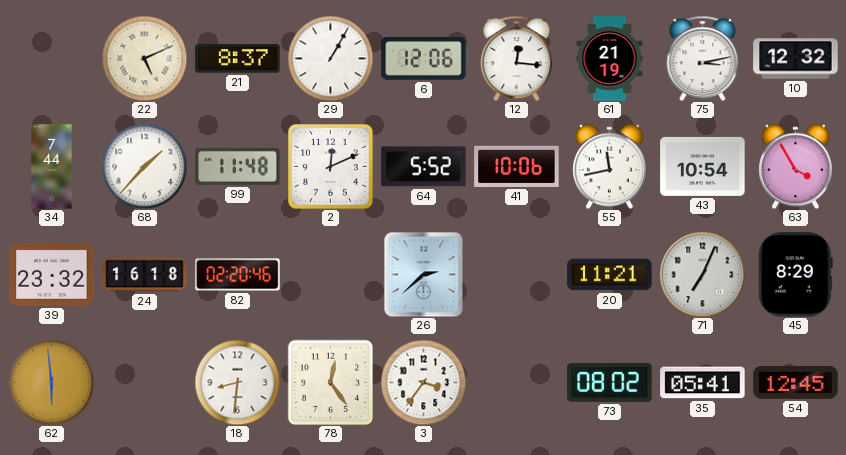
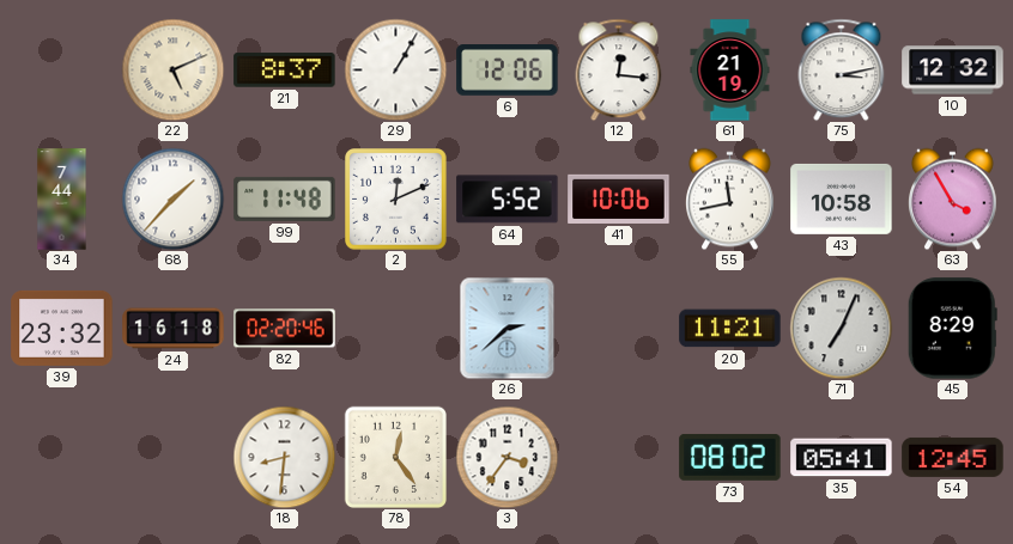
43: 10:54 -> 10:58
62: 5:59 -> none
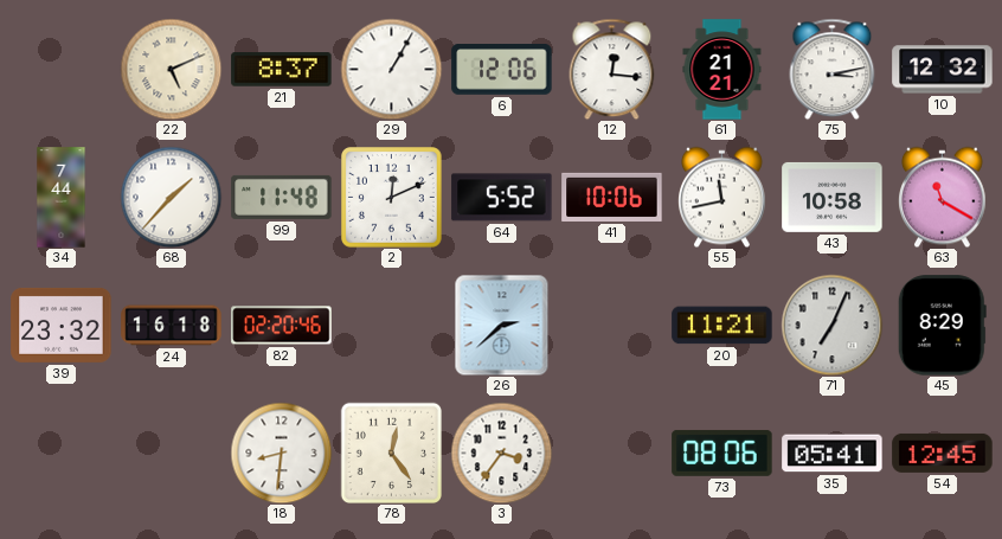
61: 21:19 -> 21:21
63: 3:55 -> 11:20
73: 08:02 -> 08:06
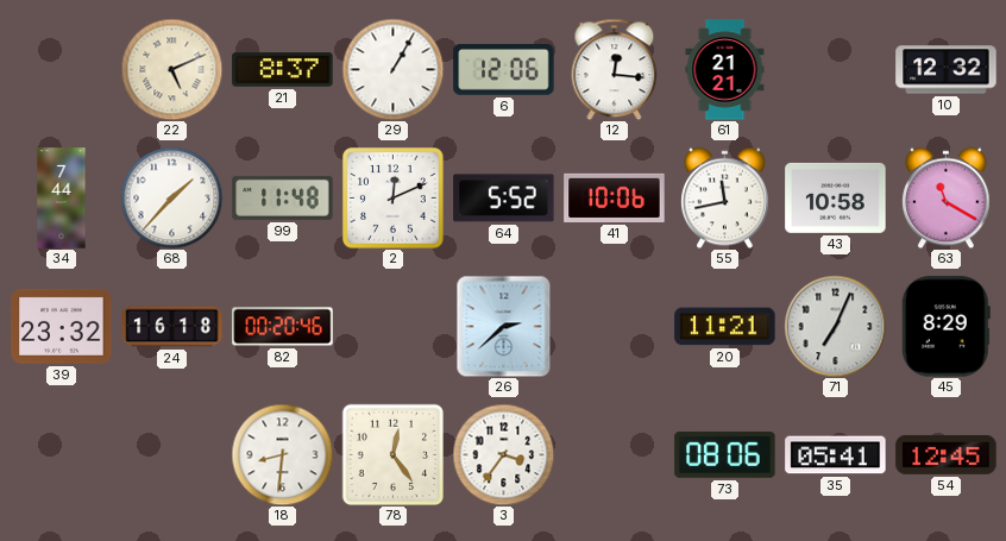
75: 3:13 -> none
82: 02:20 -> 00:20
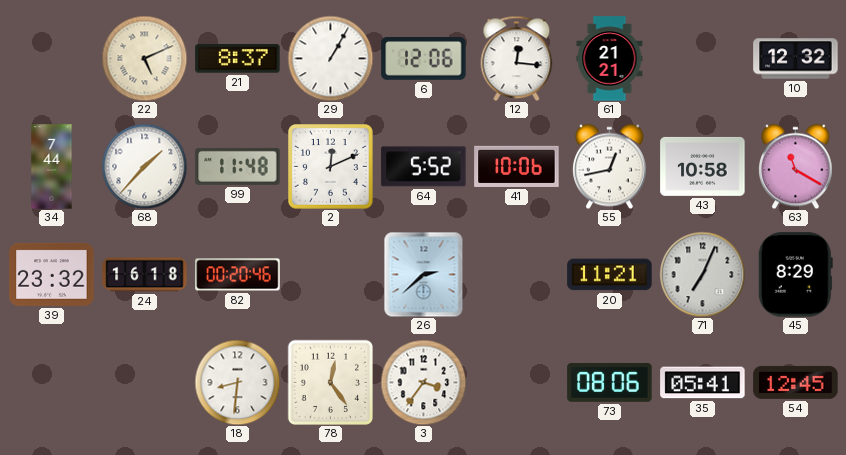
55: 11:43 -> 12:43
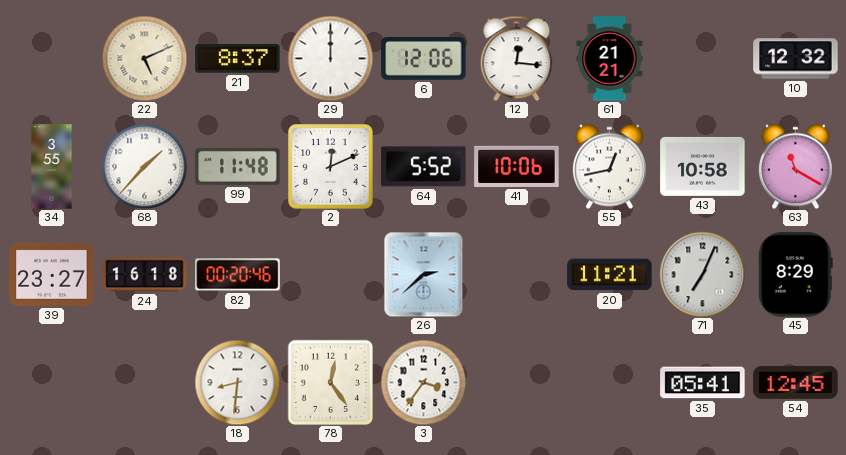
29: 1:05 -> 12:00
34: 7:44 -> 3:55
39: 23:32 -> 23:27
73: 08:06 -> none
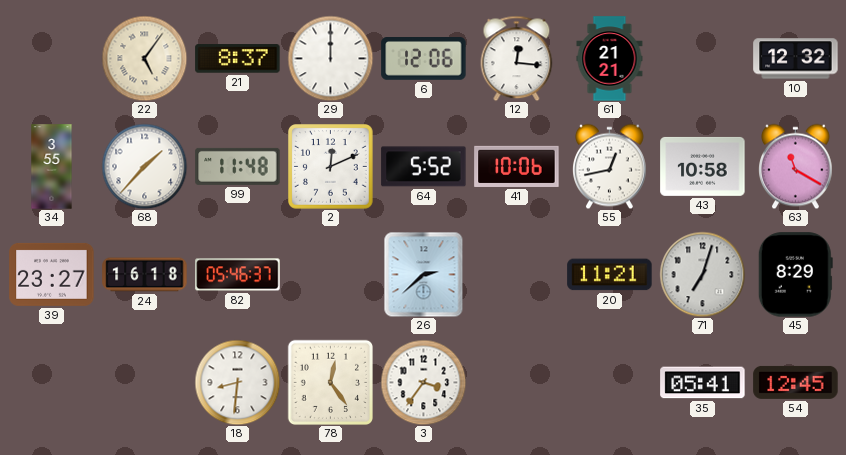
22: 5:11 -> 5:06
82: 00:20 -> 05:46
71: 7:04 -> 7:03
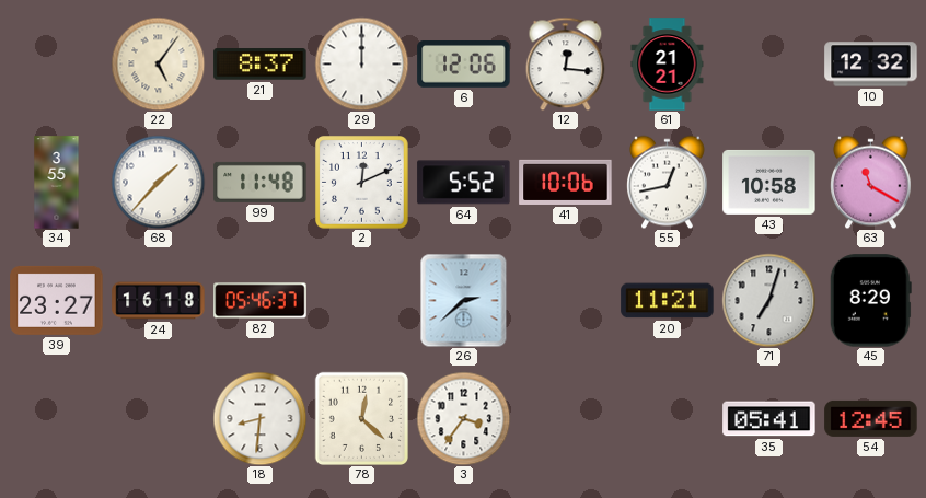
78: 12:24 -> 12:22
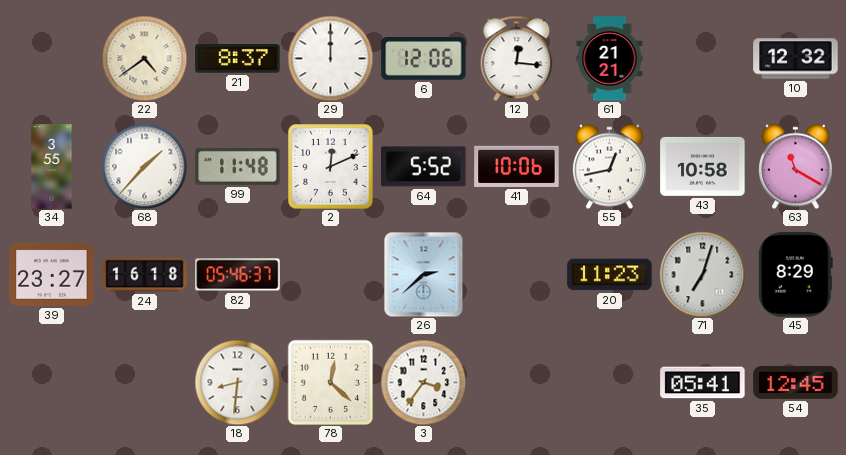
22: 5:06 -> 4:39
20: 11:21 -> 11:23
